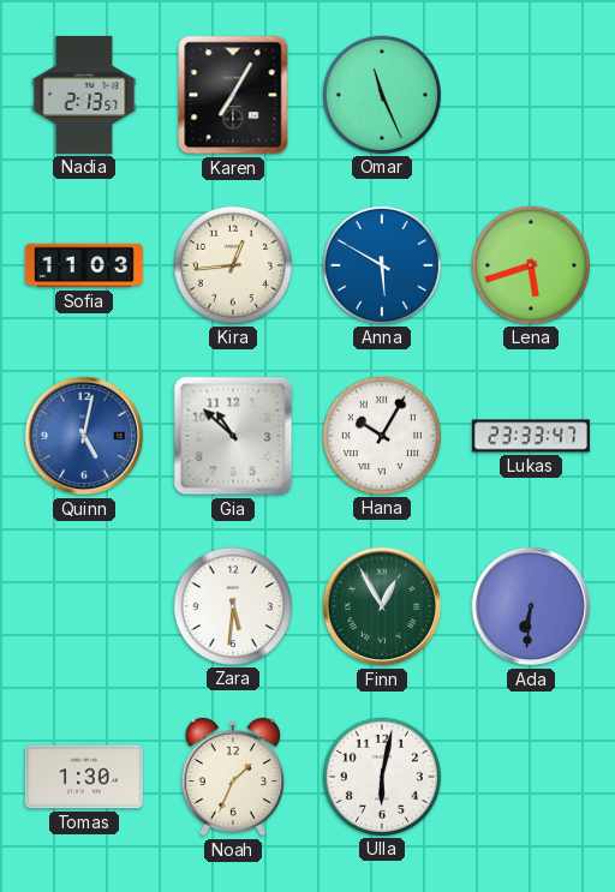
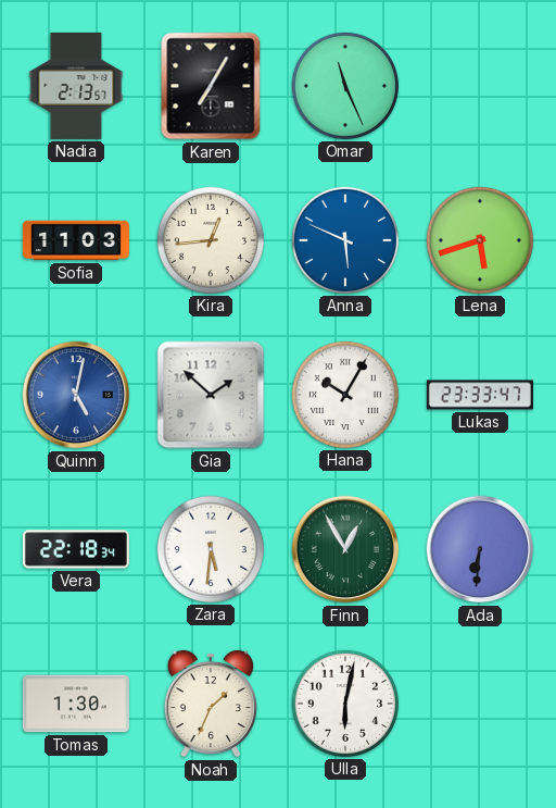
Anna: 5:50 -> 5:49
Gia: 10:52 -> 1:52
Vera: none -> 22:18
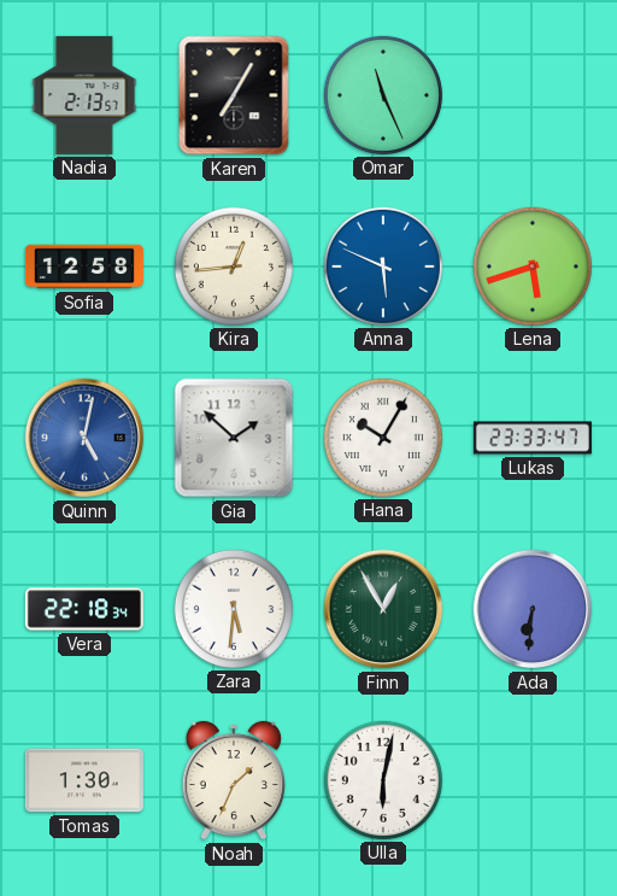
Sofia: 11:03 -> 12:58
